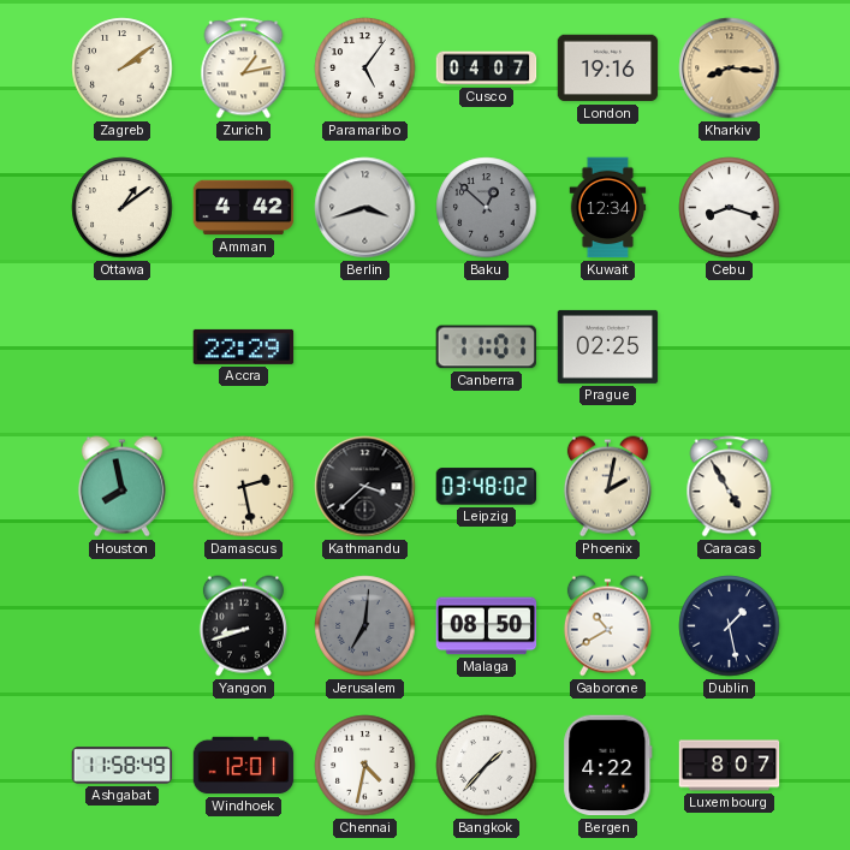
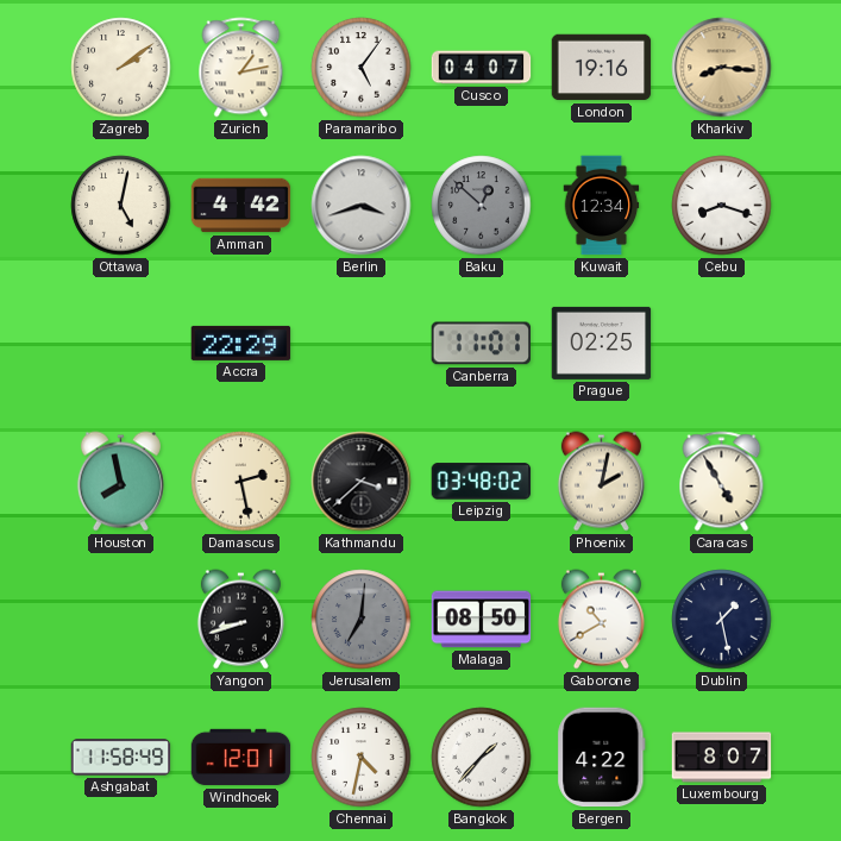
Ottawa: 1:09 -> 5:02
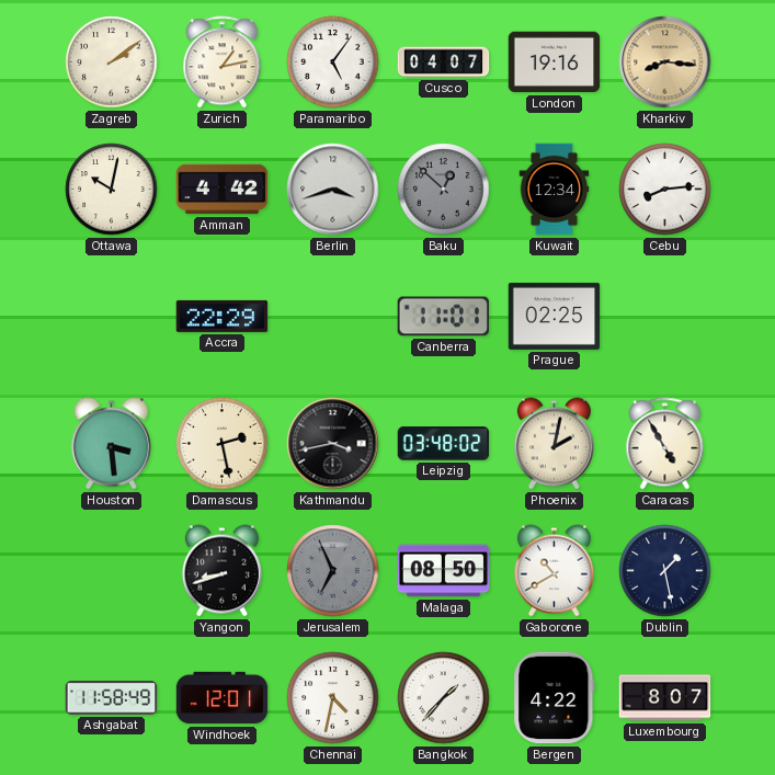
Ottawa: 5:02 -> 10:02
Cebu: 8:18 -> 8:14
Houston: 7:58 -> 3:29
Kathmandu: 3:38 -> 3:43
Jerusalem: 7:01 -> 6:56
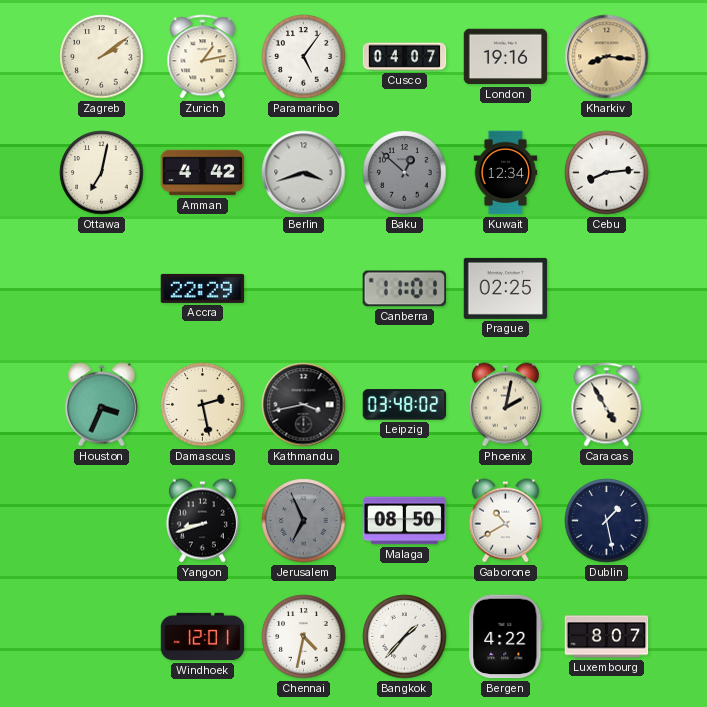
Ottawa: 10:02 -> 7:02
Houston: 3:29 -> 3:34
Ashgabat: 11:58 -> none
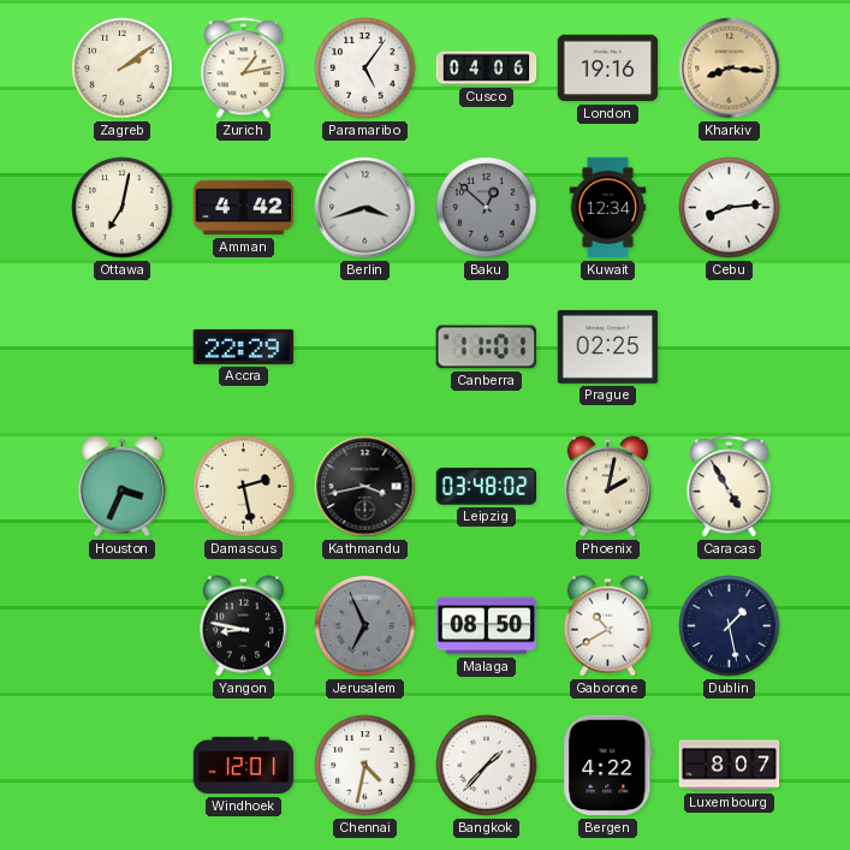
Cusco: 04:07 -> 04:06
Yangon: 8:42 -> 8:47
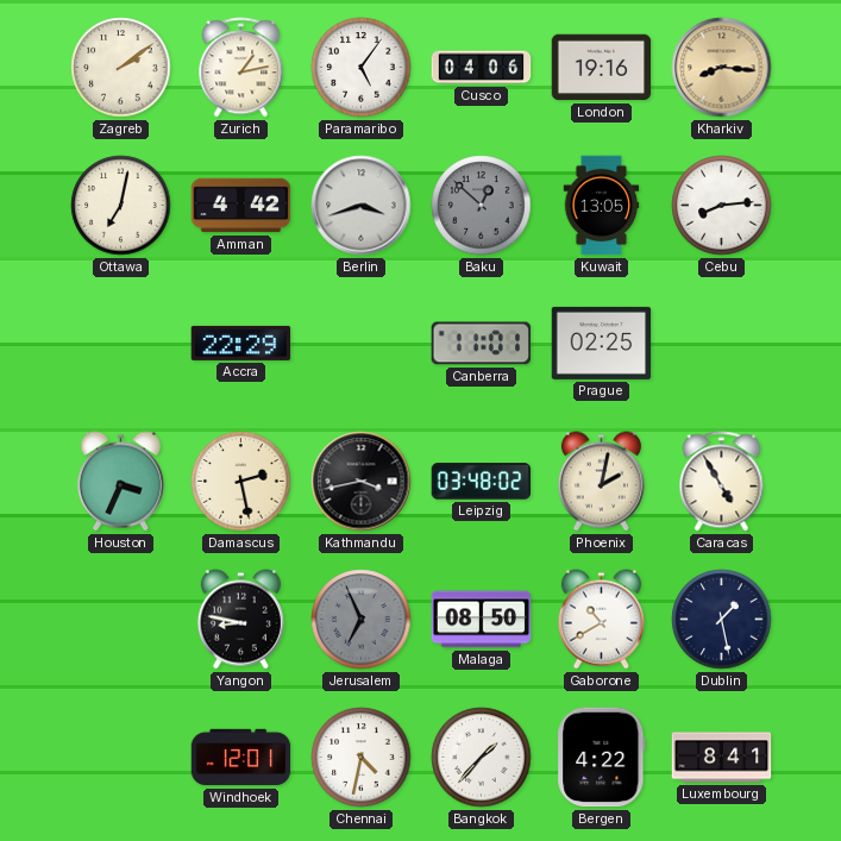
Kuwait: 12:34 -> 13:05
Luxembourg: 8:07 -> 8:41
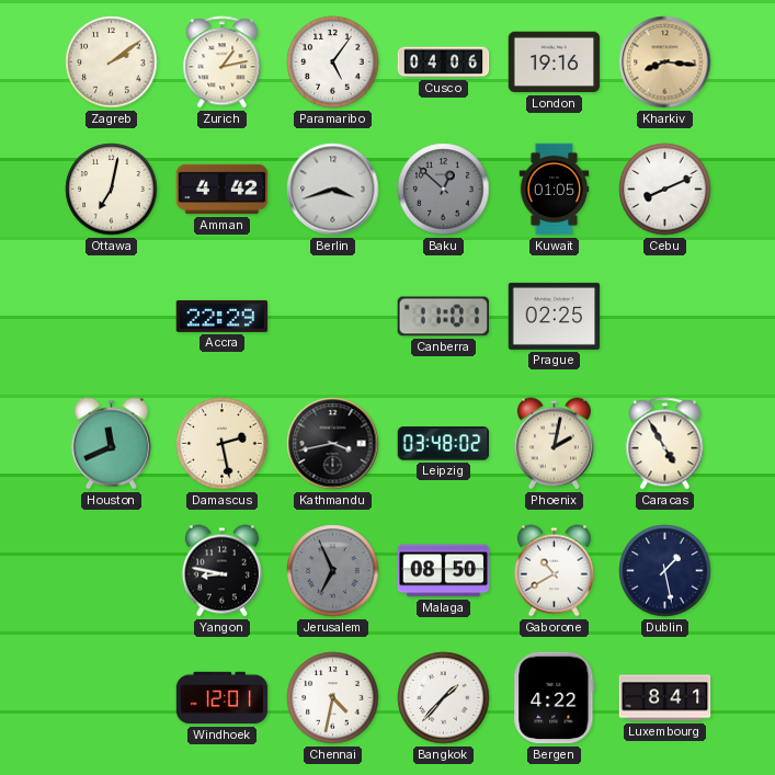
Kuwait: 13:05 -> 01:05
Cebu: 8:14 -> 8:11
Houston: 3:34 -> 11:41
